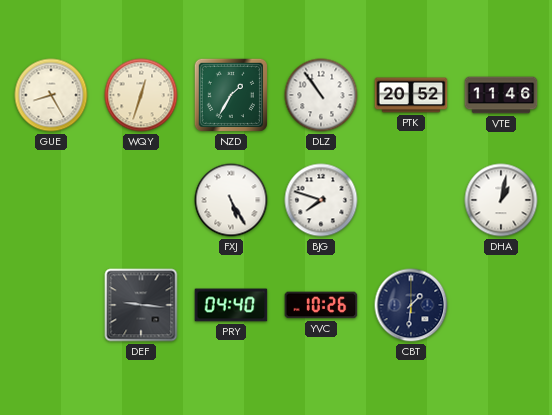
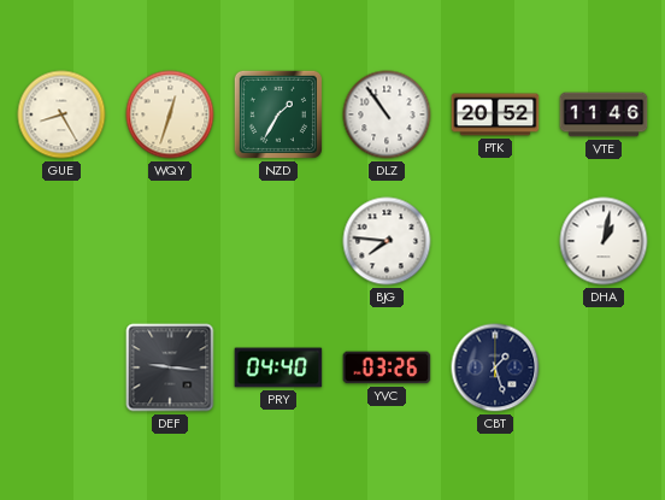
FXJ: 5:25 -> none
BJG: 7:48 -> 7:46
YVC: 10:26 -> 03:26
CBT: 1:31 -> 1:27
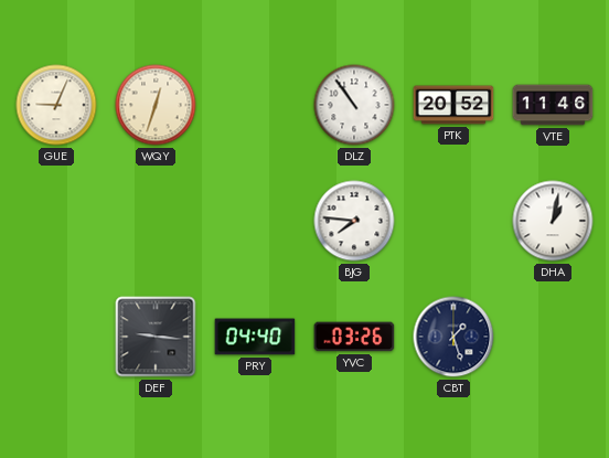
GUE: 8:25 -> 9:04
NZD: 1:35 -> none
